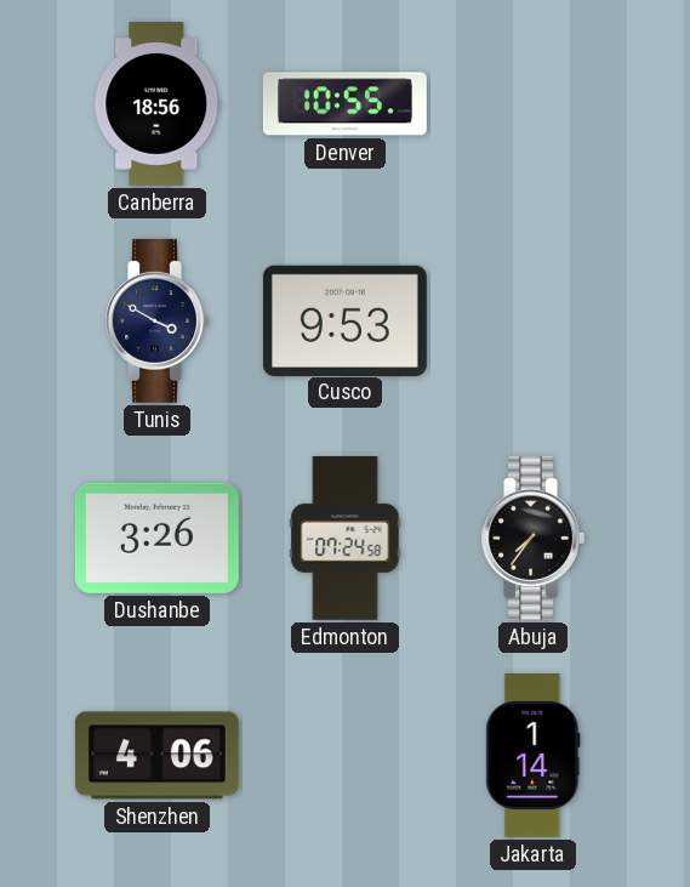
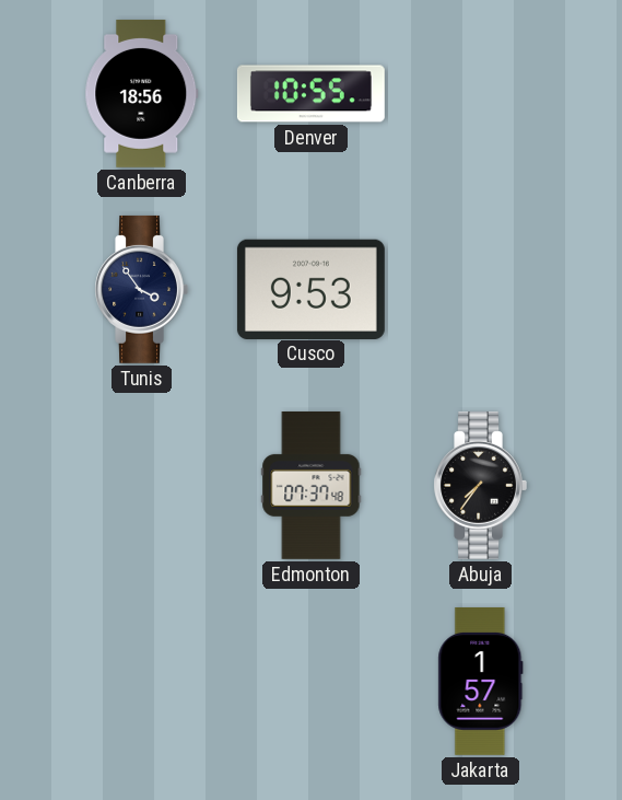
Tunis: 3:50 -> 3:54
Dushanbe: 3:26 -> none
Edmonton: 07:24 -> 07:37
Shenzhen: 4:06 -> none
Jakarta: 1:14 -> 1:57
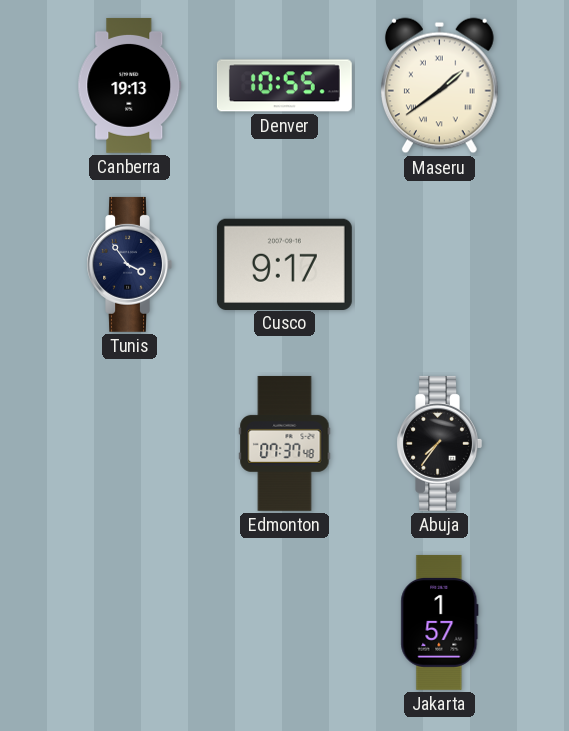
Canberra: 18:56 -> 19:13
Maseru: none -> 1:39
Cusco: 9:53 -> 9:17
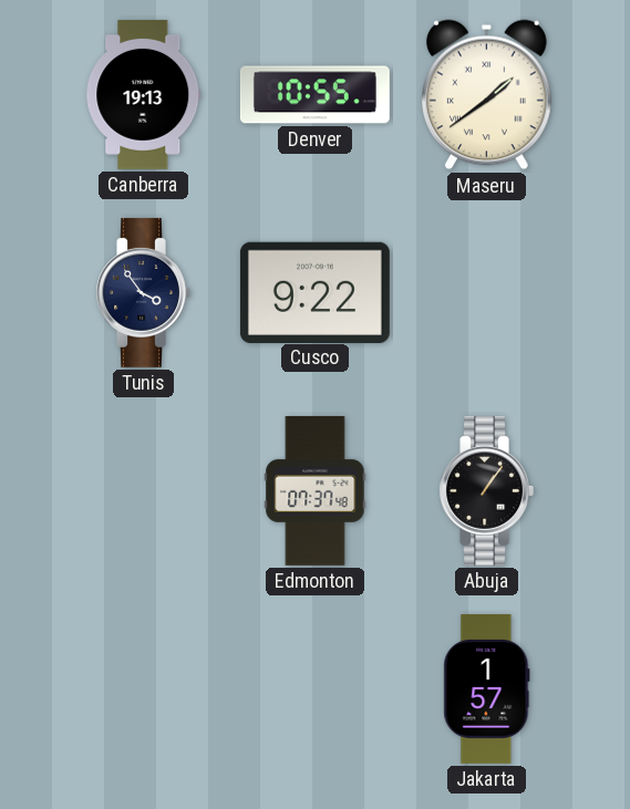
Cusco: 9:17 -> 9:22
Abuja: 7:36 -> 1:06
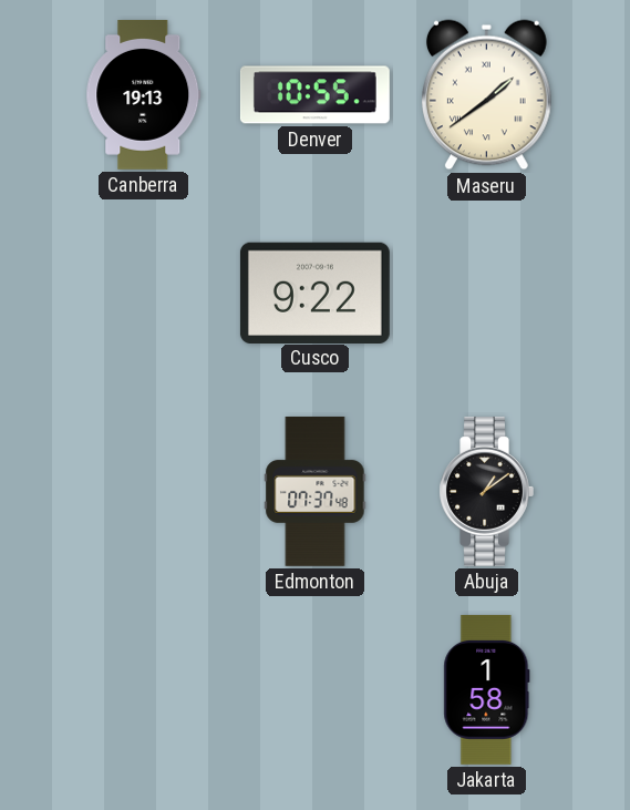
Tunis: 3:54 -> none
Abuja: 1:06 -> 1:09
Jakarta: 1:57 -> 1:58
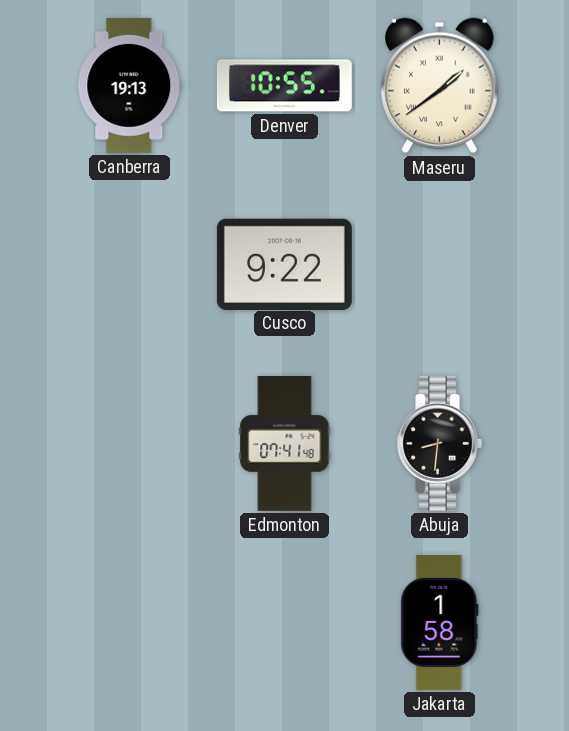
Edmonton: 07:37 -> 07:41
Abuja: 1:09 -> 8:31
